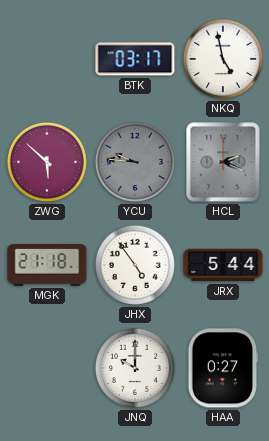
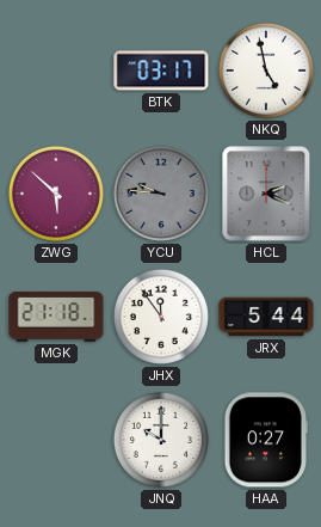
JHX: 4:54 -> 11:54
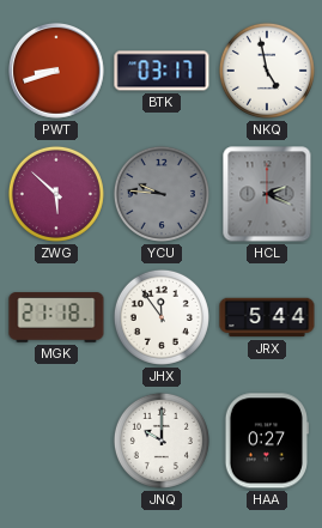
PWT: none -> 8:42
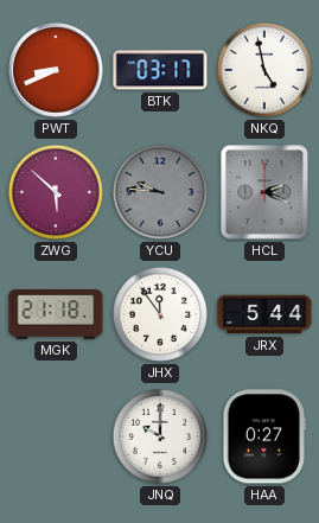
PWT: 8:42 -> 8:41
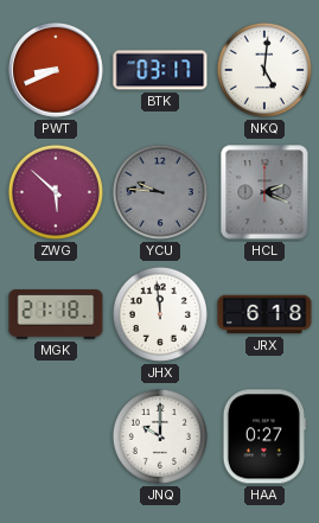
NKQ: 4:58 -> 5:01
JHX: 11:54 -> 11:59
JRX: 5:44 -> 6:18
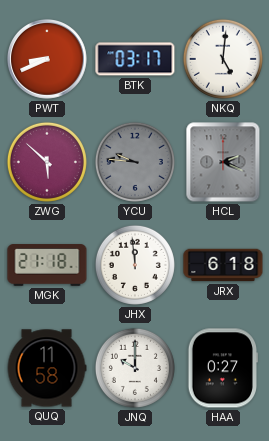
QUQ: none -> 11:58
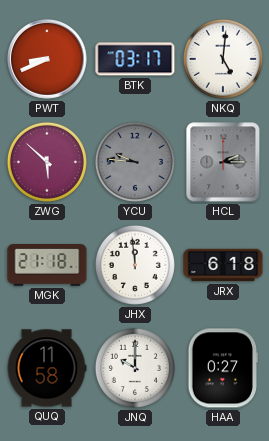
HCL: 2:19 -> 2:15
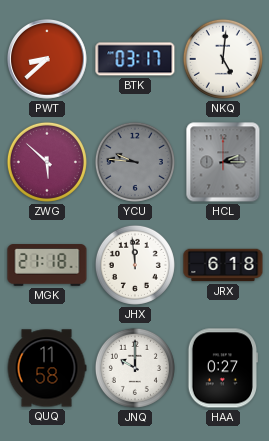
PWT: 8:41 -> 8:38
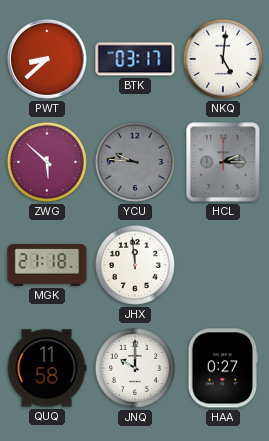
JRX: 6:18 -> none
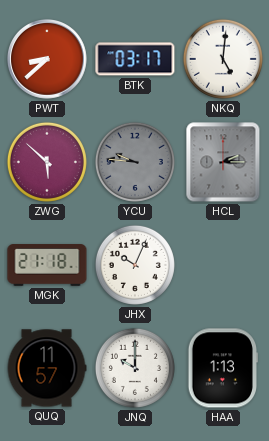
JHX: 11:59 -> 10:04
QUQ: 11:58 -> 11:57
HAA: 0:27 -> 1:13
